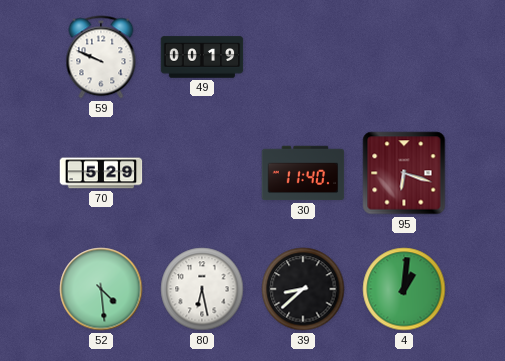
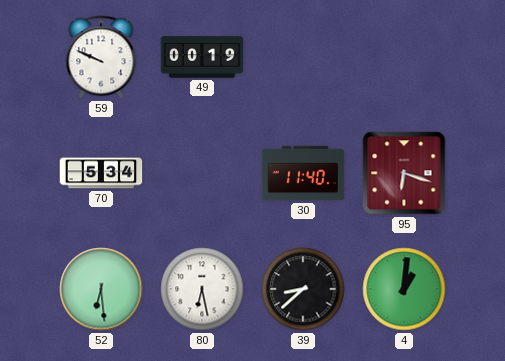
70: 5:29 -> 5:34
52: 4:29 -> 6:29
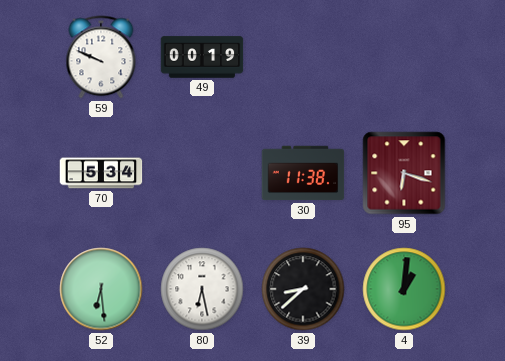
30: 11:40 -> 11:38
